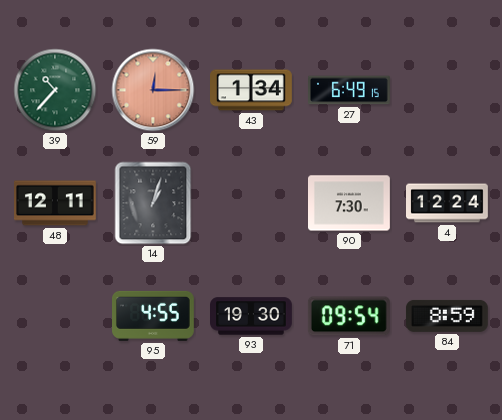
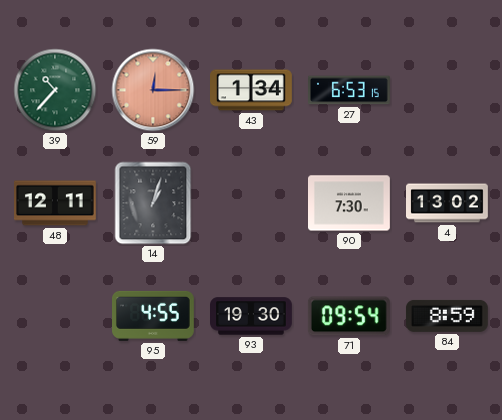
27: 6:49 -> 6:53
4: 12:24 -> 13:02
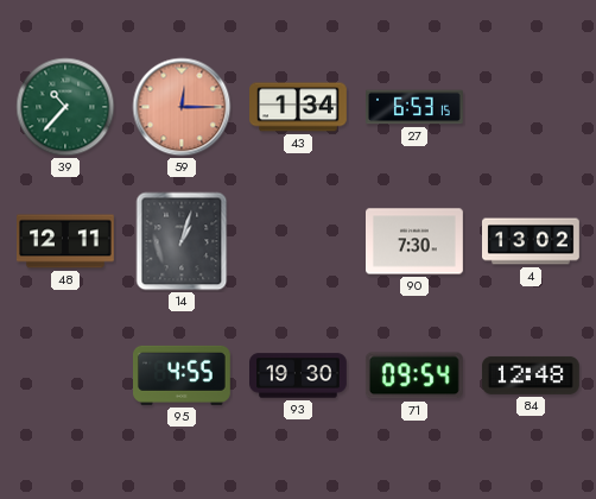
84: 8:59 -> 12:48
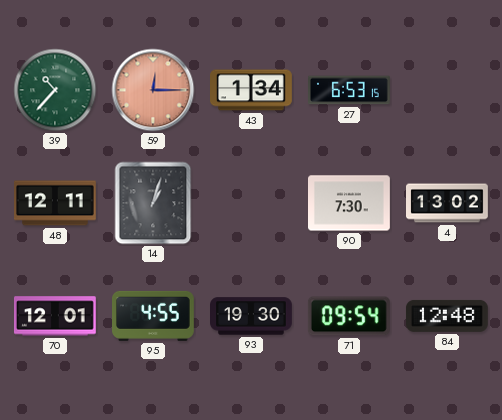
70: none -> 12:01
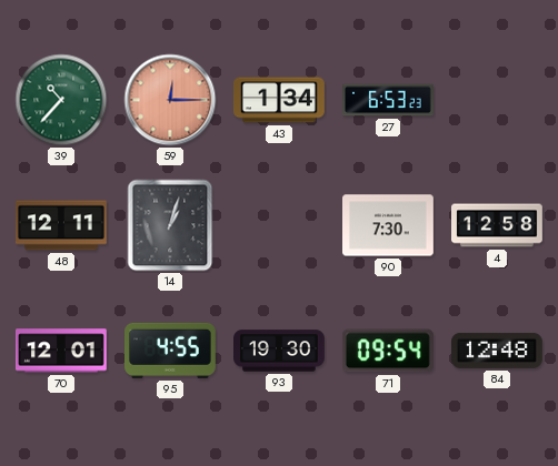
27: 6:53:15 -> 6:53:23
4: 13:02 -> 12:58
